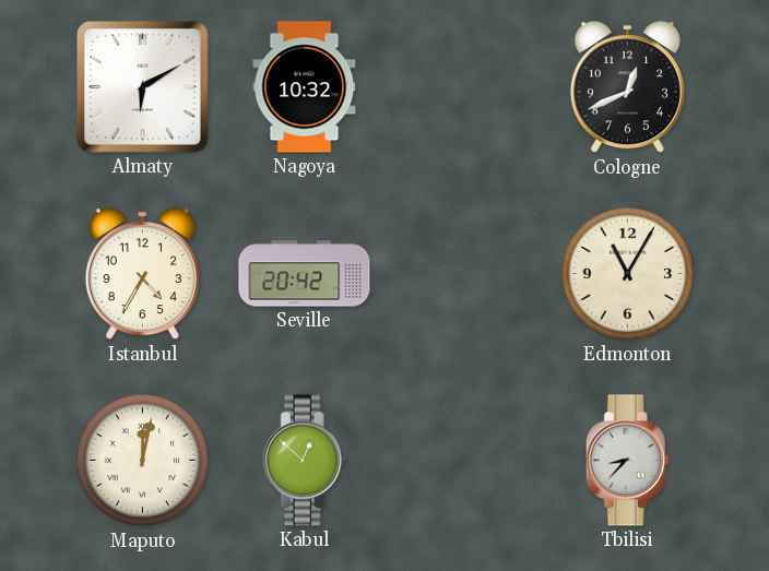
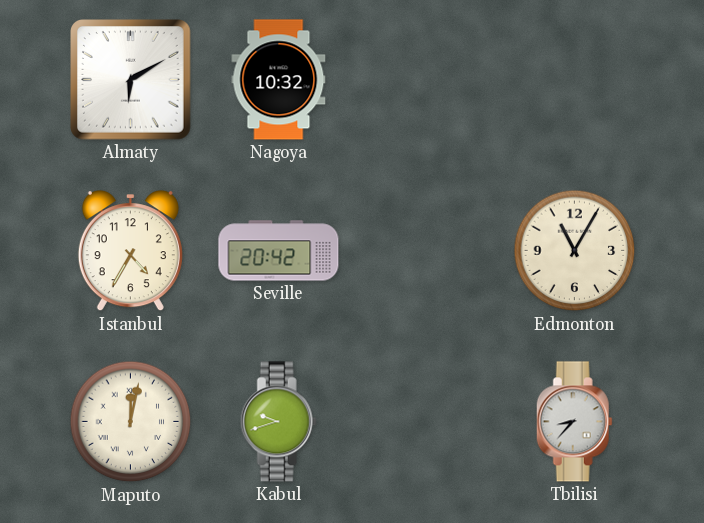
Cologne: 12:41 -> none
Kabul: 12:52 -> 9:42
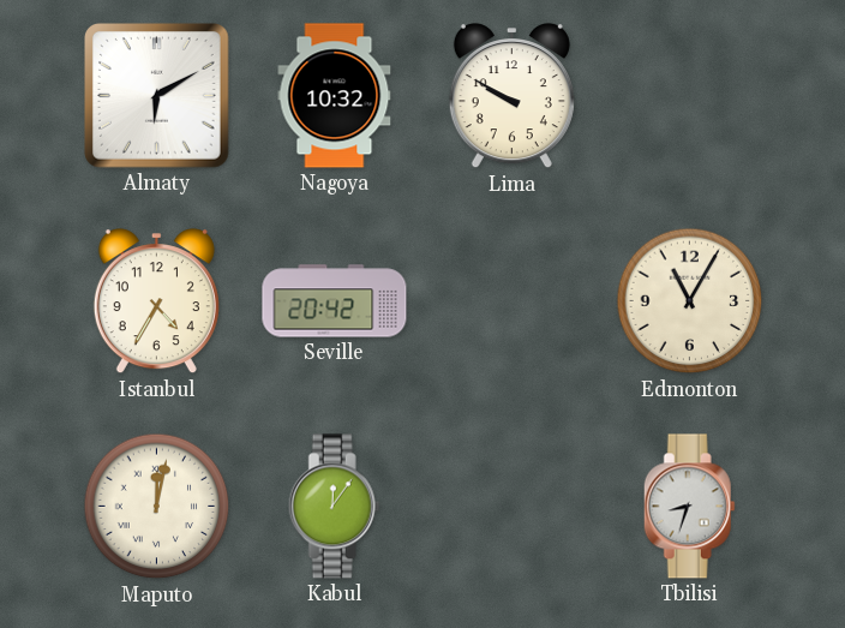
Lima: none -> 9:50
Kabul: 9:42 -> 12:06
Tbilisi: 8:37 -> 8:33
